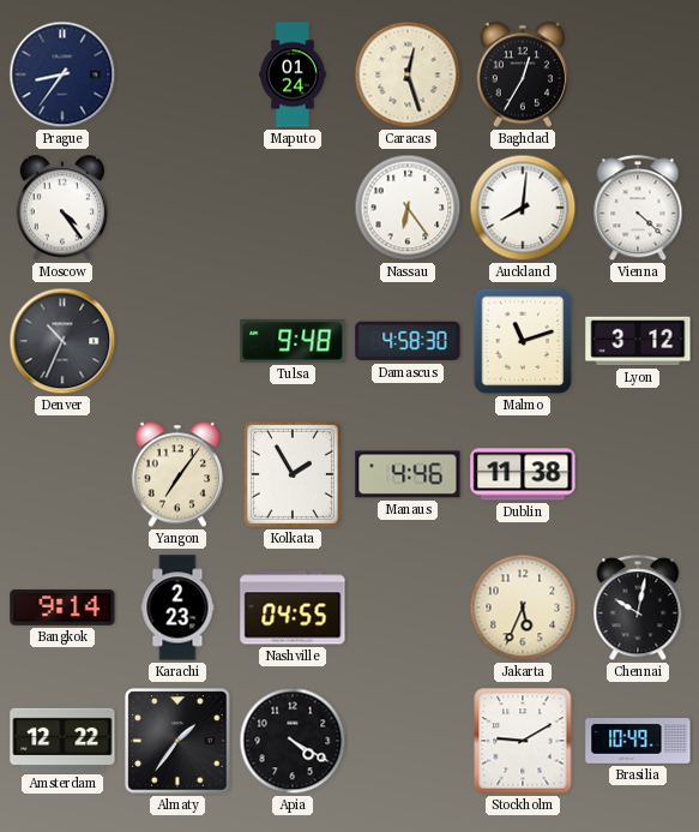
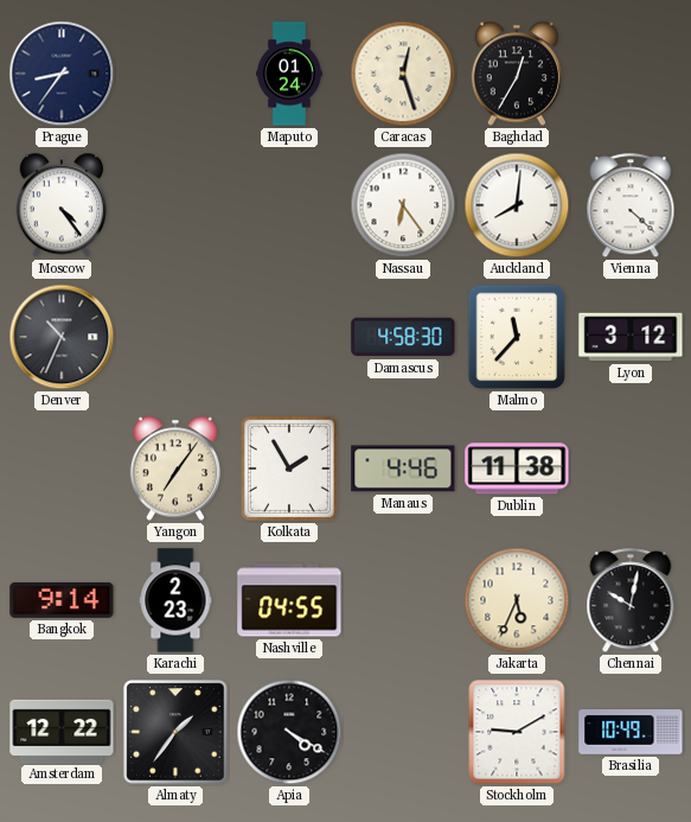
Tulsa: 9:48 -> none
Malmo: 11:12 -> 11:37
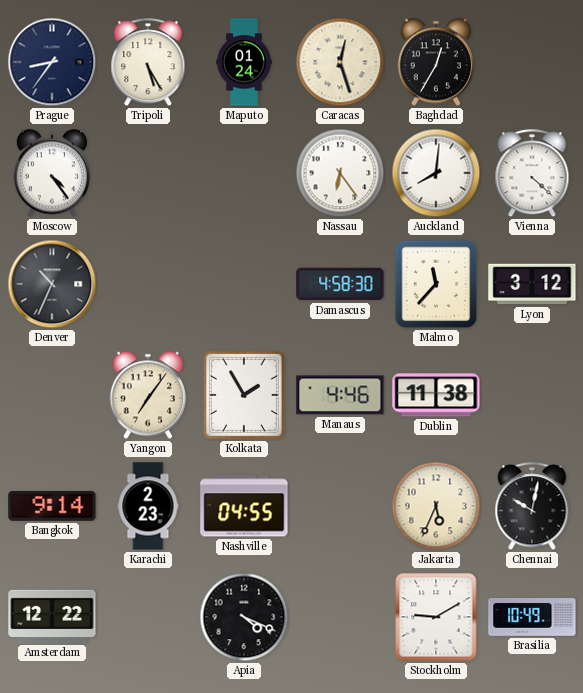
Tripoli: none -> 5:25
Almaty: 1:36 -> none
Apia: 4:20 -> 4:19
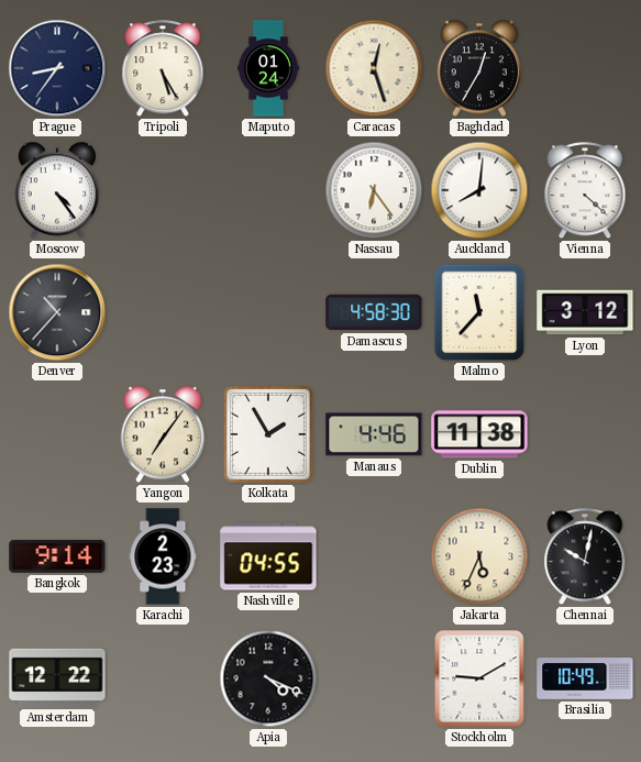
Denver: 10:34 -> 10:37
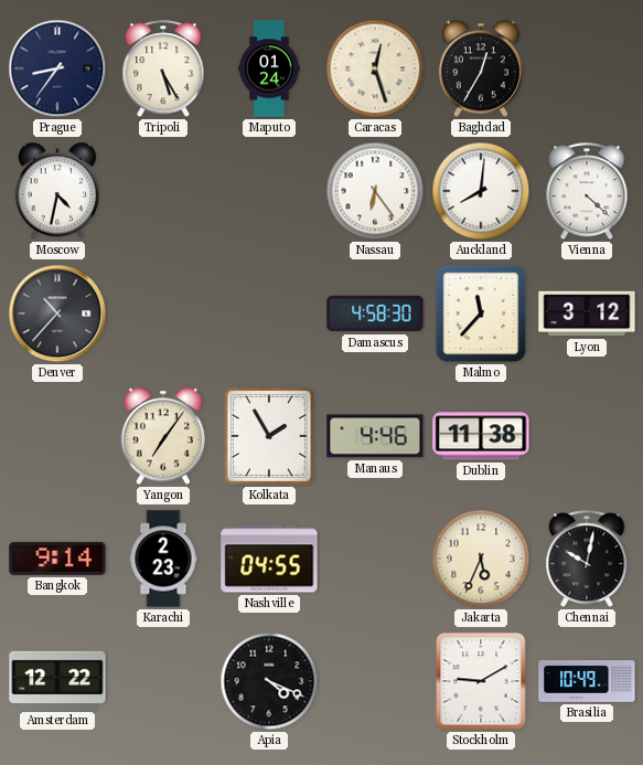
Moscow: 4:24 -> 4:32
